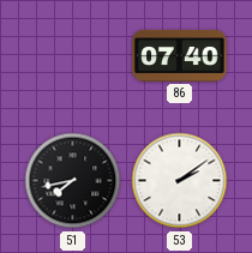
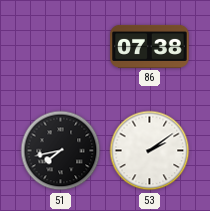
86: 07:40 -> 07:38
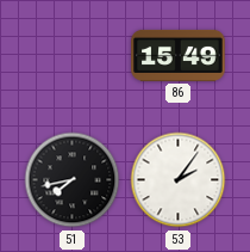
86: 07:38 -> 15:49
53: 2:09 -> 2:06
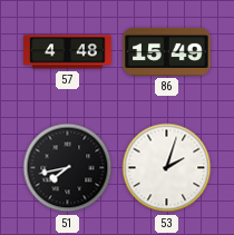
57: none -> 4:48
53: 2:06 -> 2:03
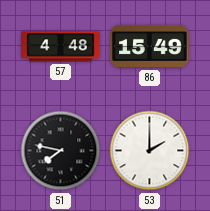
51: 7:43 -> 7:47
53: 2:03 -> 2:00
